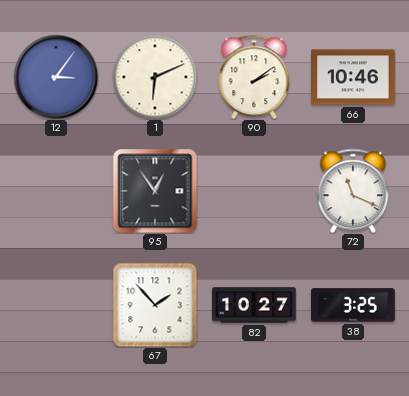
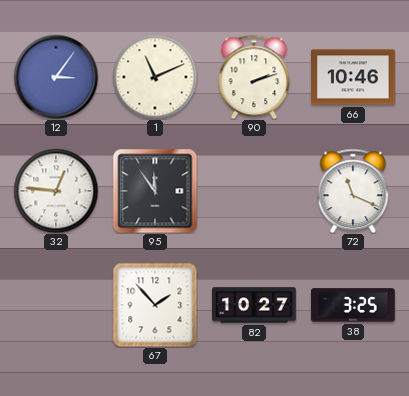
1: 6:11 -> 11:11
90: 2:09 -> 2:12
32: none -> 12:46
95: 12:54 -> 11:54
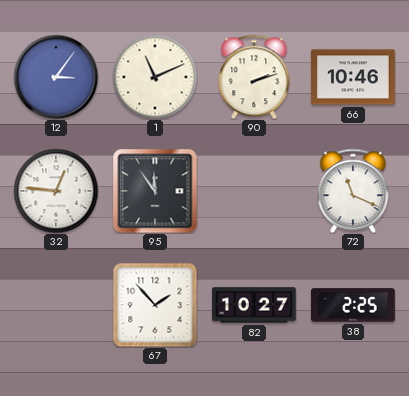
38: 3:25 -> 2:25
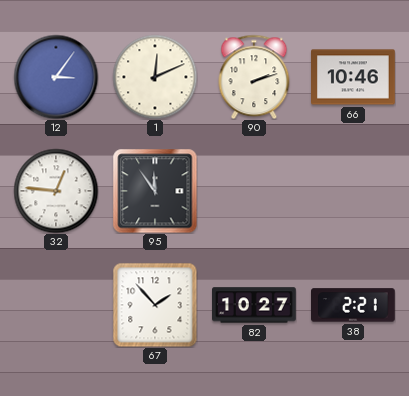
1: 11:11 -> 12:11
72: 11:19 -> none
38: 2:25 -> 2:21
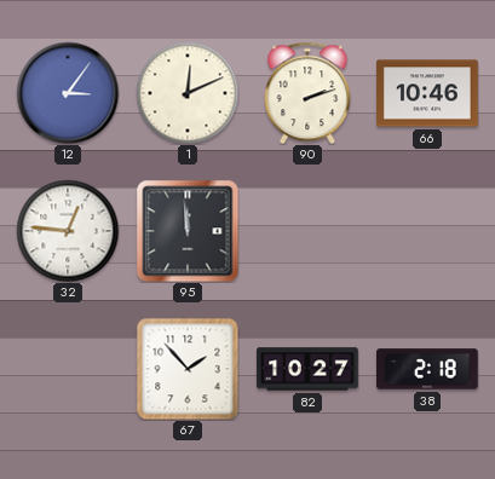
95: 11:54 -> 11:59
38: 2:21 -> 2:18
